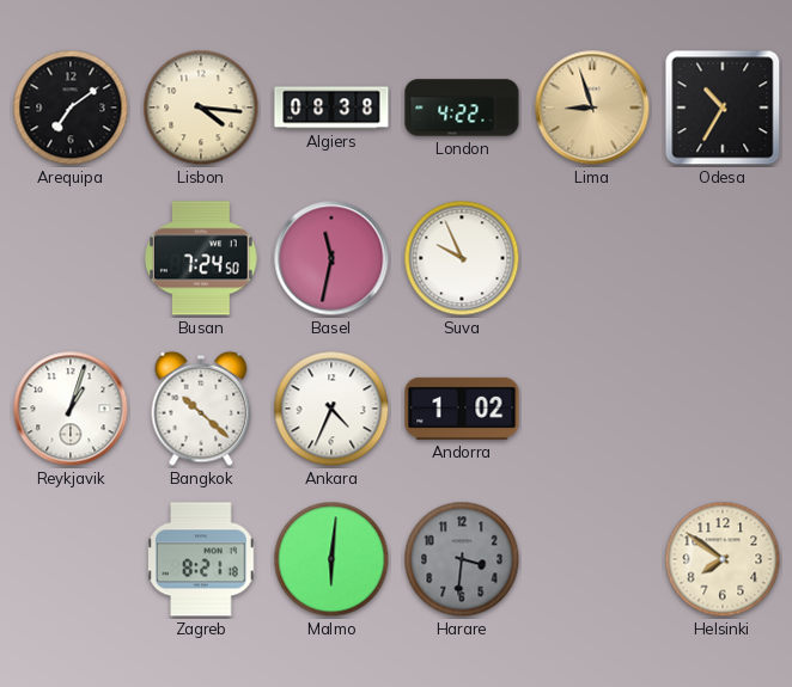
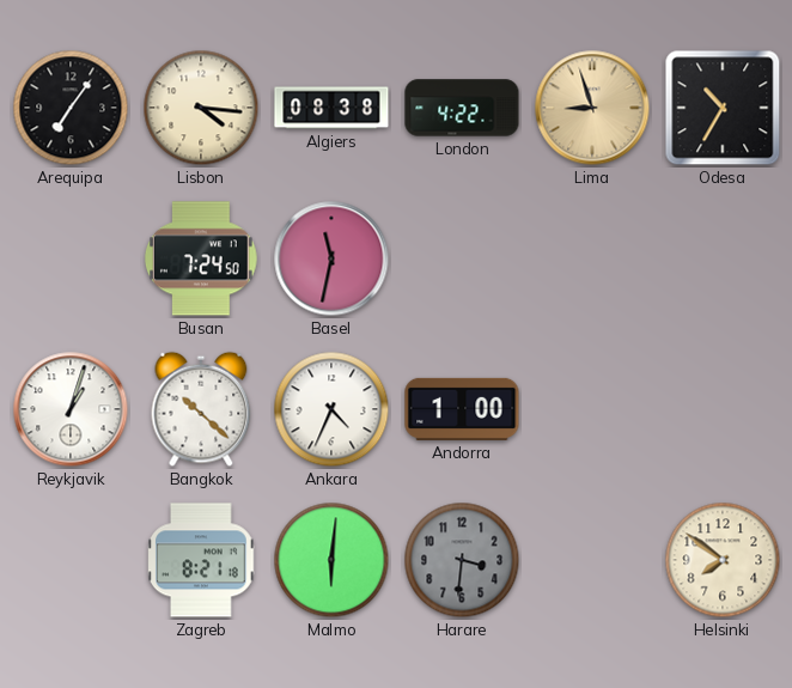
Arequipa: 7:09 -> 7:06
Suva: 9:56 -> none
Andorra: 1:02 -> 1:00
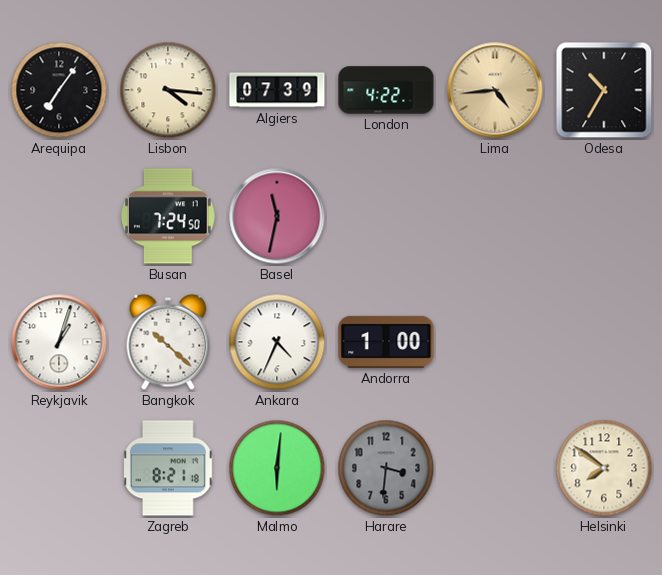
Algiers: 08:38 -> 07:39
Lima: 8:57 -> 4:44
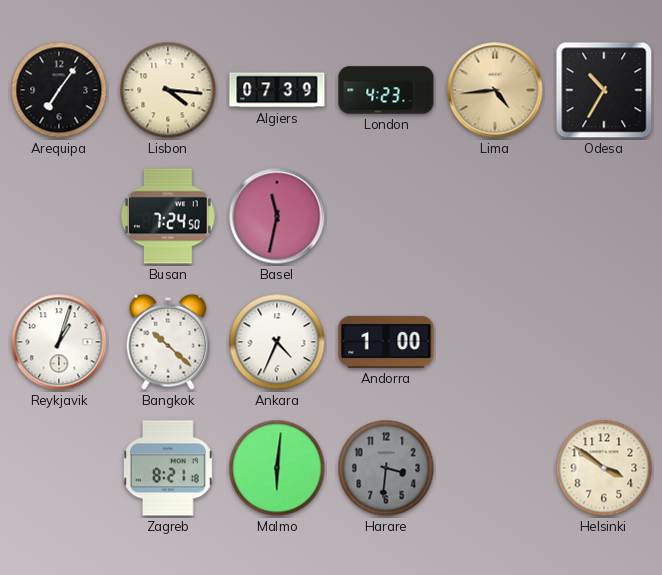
London: 4:22 -> 4:23
Helsinki: 7:51 -> 3:51
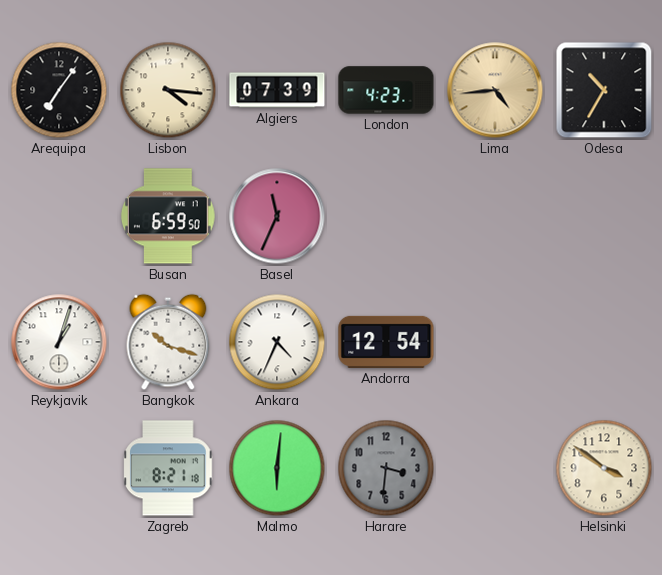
Busan: 7:24 -> 6:59
Basel: 11:32 -> 11:34
Bangkok: 10:22 -> 10:18
Andorra: 1:00 -> 12:54
